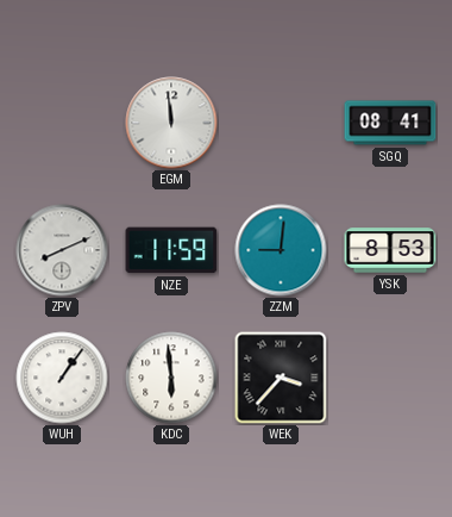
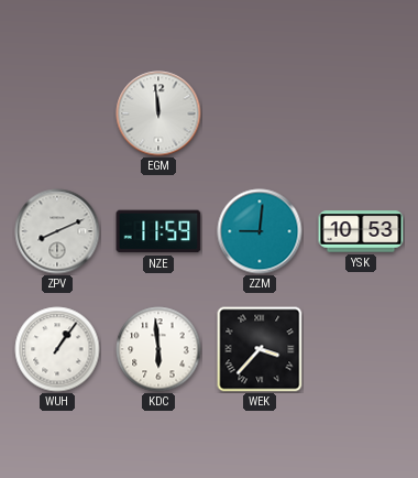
SGQ: 08:41 -> none
YSK: 8:53 -> 10:53
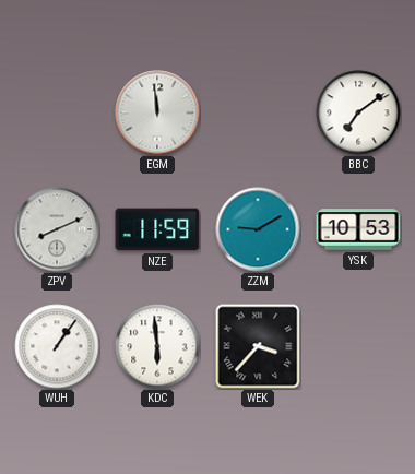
BBC: none -> 7:09
ZZM: 9:01 -> 9:10
